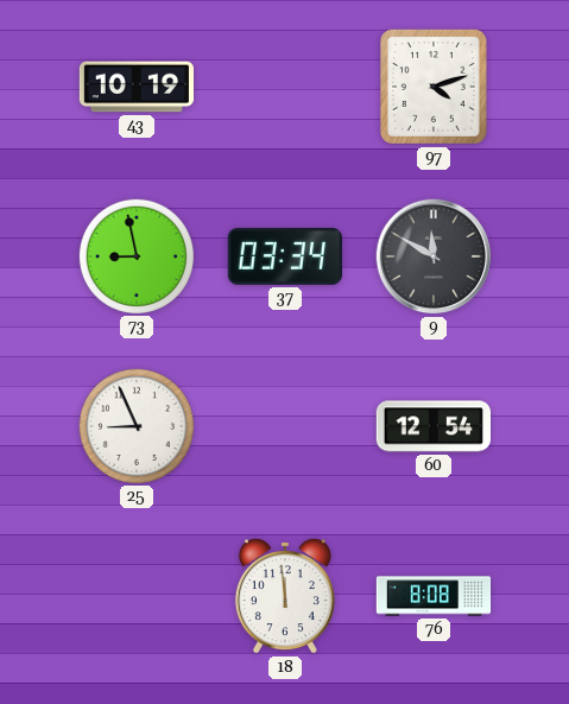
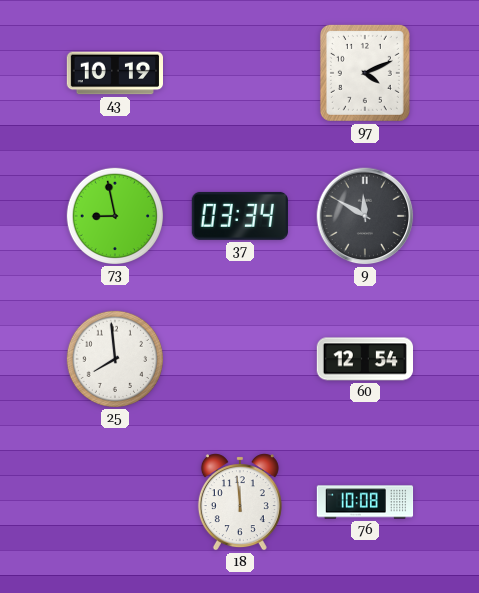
97: 4:12 -> 4:11
25: 8:56 -> 7:59
76: 8:08 -> 10:08
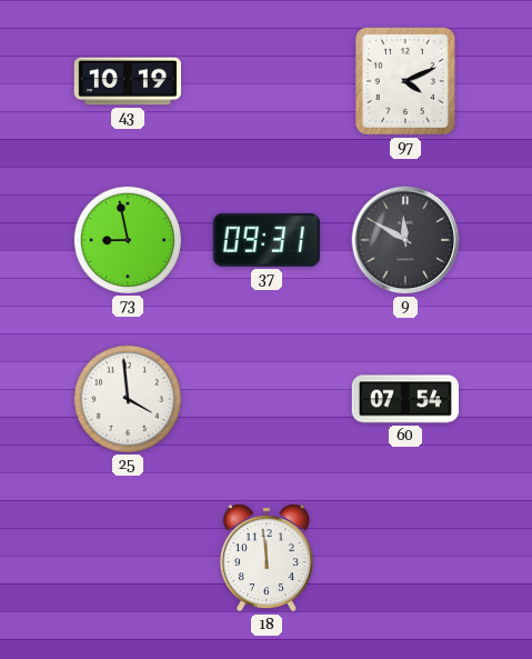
37: 03:34 -> 09:31
25: 7:59 -> 3:59
60: 12:54 -> 07:54
76: 10:08 -> none
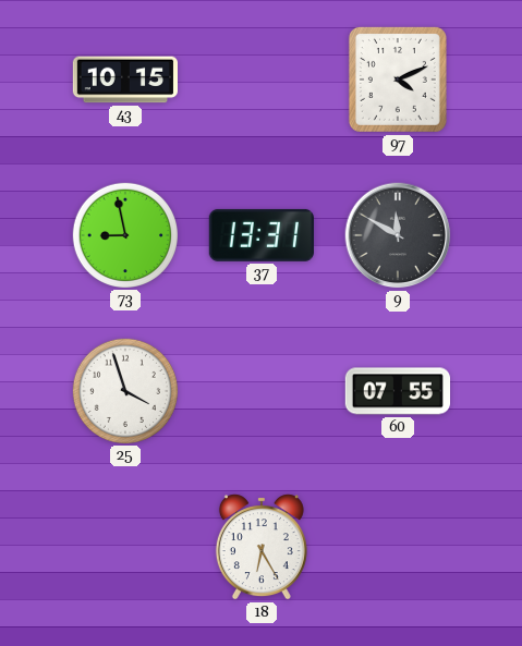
43: 10:19 -> 10:15
37: 09:31 -> 13:31
25: 3:59 -> 3:57
60: 07:54 -> 07:55
18: 11:59 -> 6:25
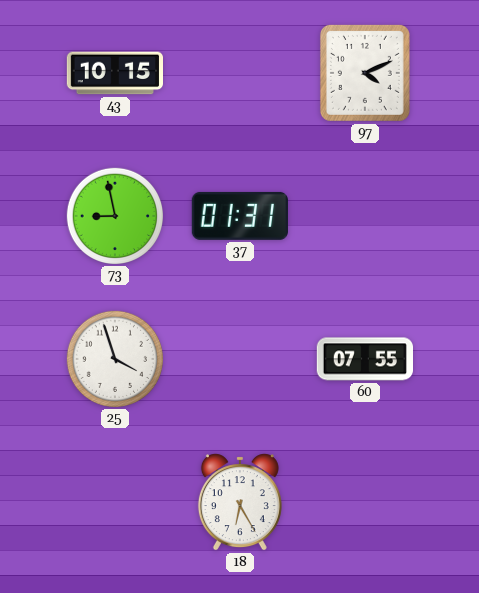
37: 13:31 -> 01:31
9: 11:50 -> none
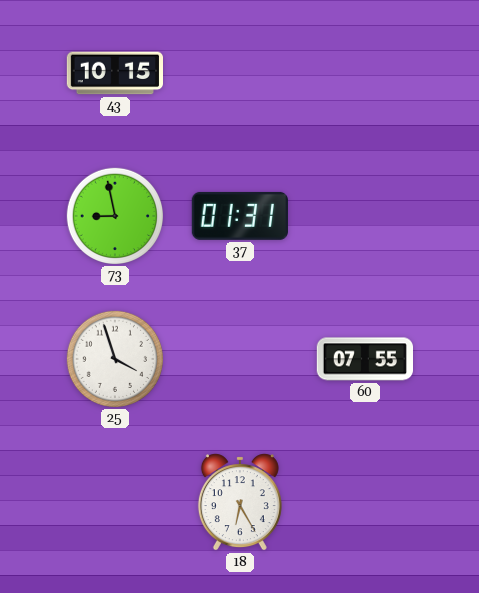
97: 4:11 -> none
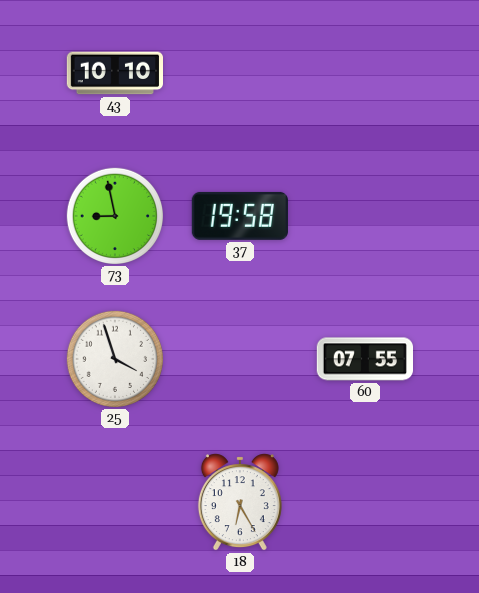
43: 10:15 -> 10:10
37: 01:31 -> 19:58
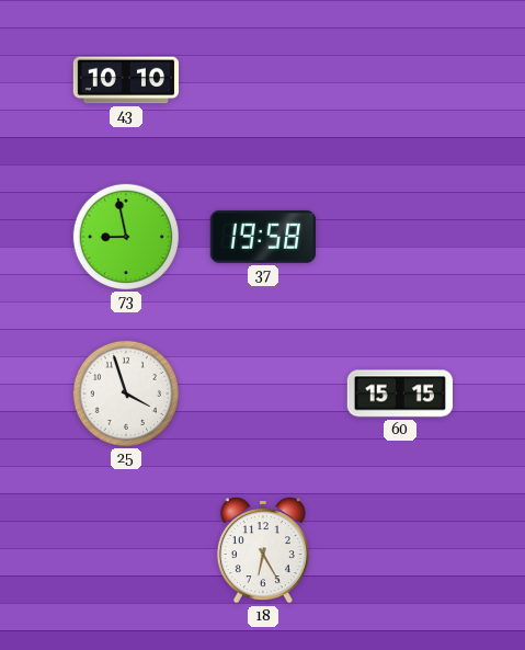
60: 07:55 -> 15:15
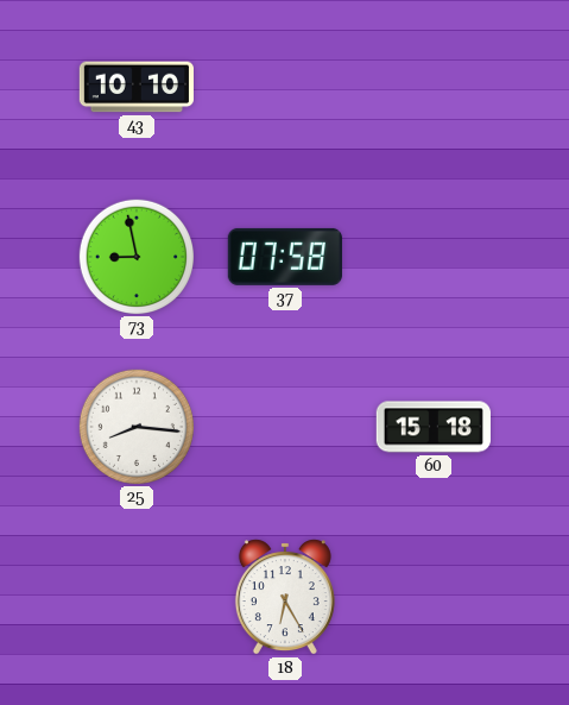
37: 19:58 -> 07:58
25: 3:57 -> 8:16
60: 15:15 -> 15:18
